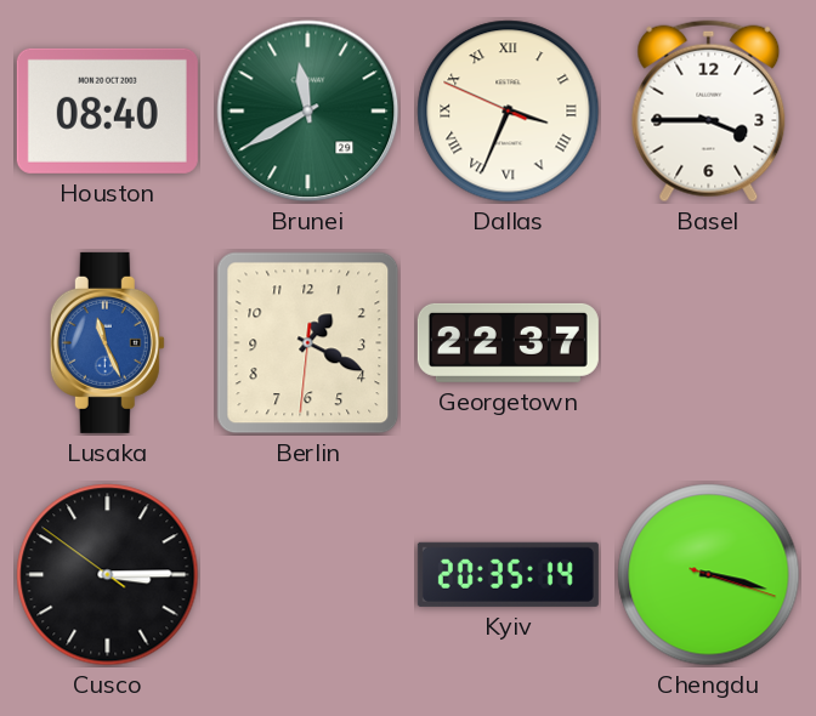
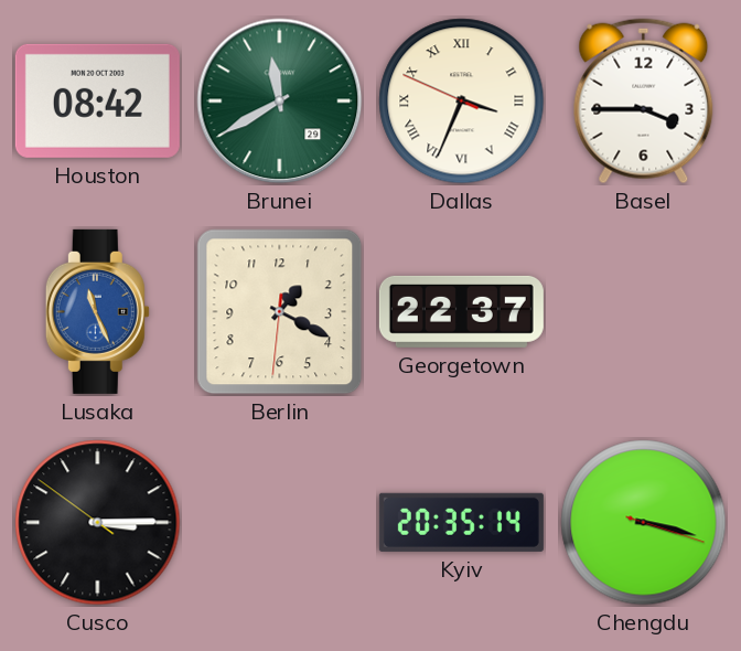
Houston: 08:40 -> 08:42
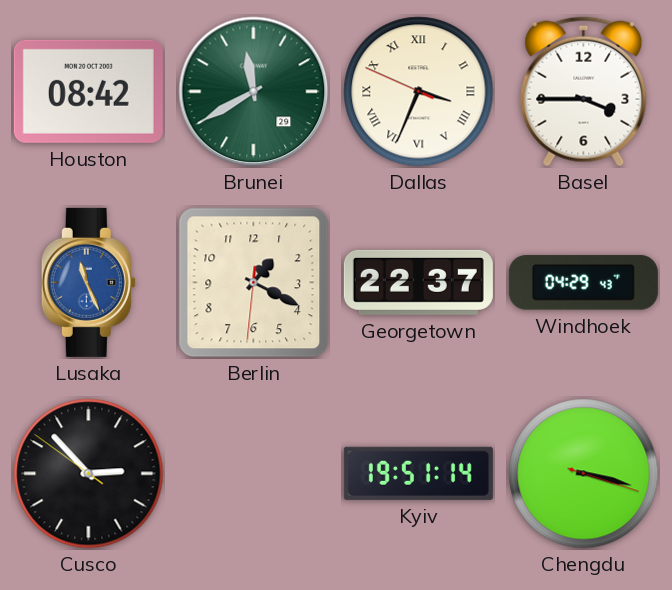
Windhoek: none -> 04:29
Cusco: 3:14 -> 2:52
Kyiv: 20:35 -> 19:51
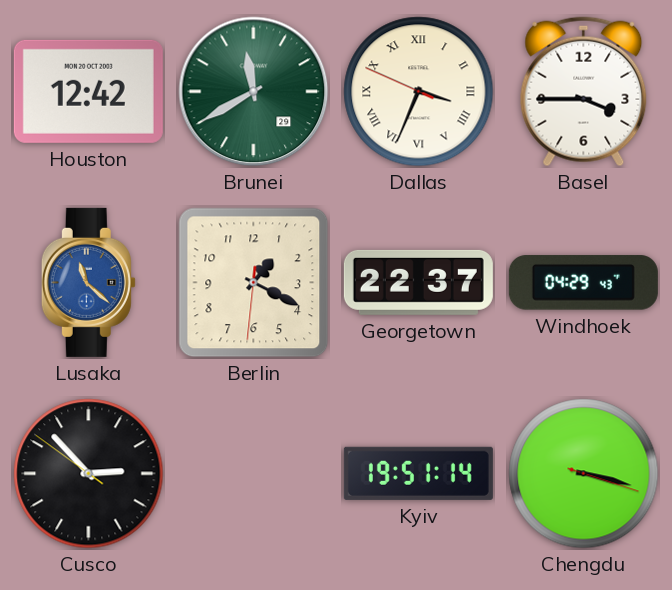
Houston: 08:42 -> 12:42
Lusaka: 11:26 -> 11:22
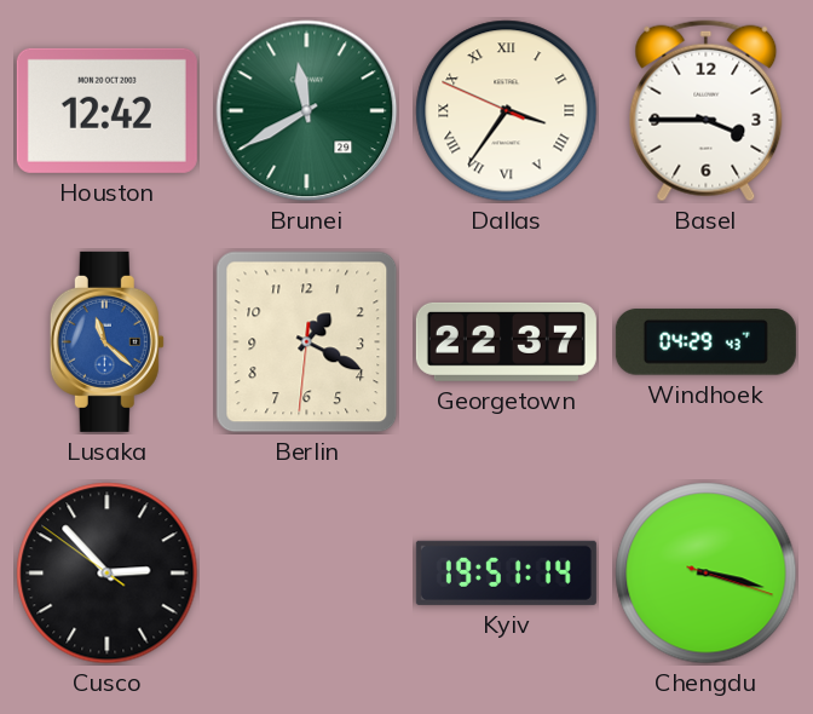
Dallas: 3:33 -> 3:35
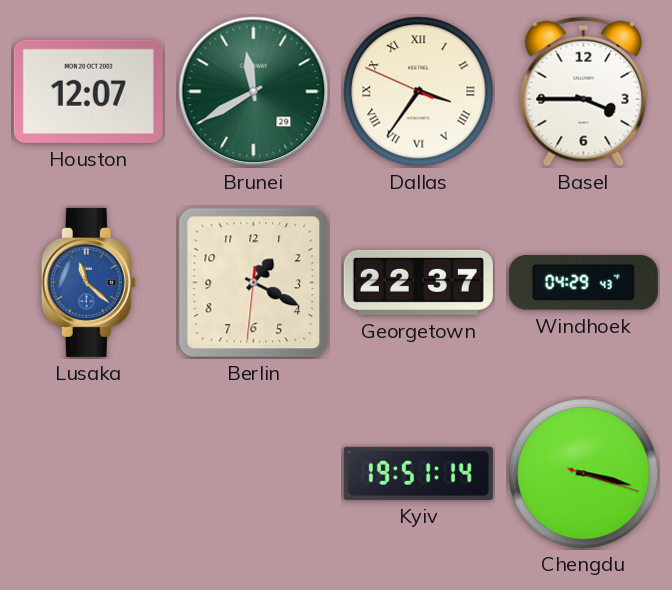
Houston: 12:42 -> 12:07
Cusco: 2:52 -> none
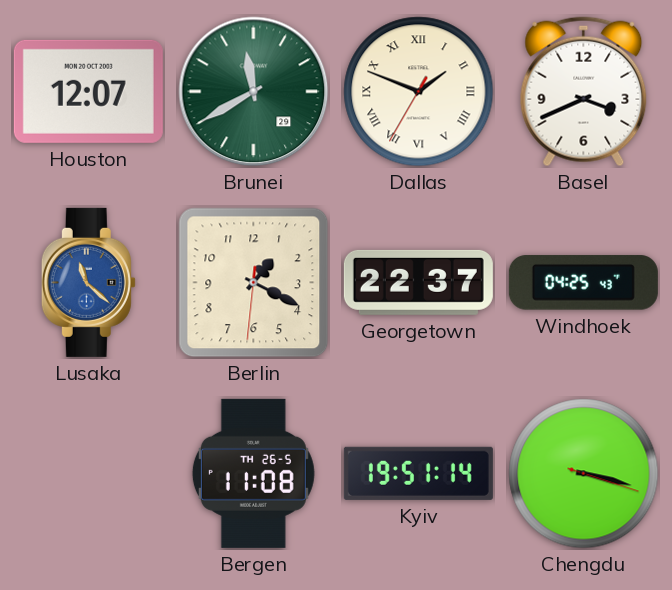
Dallas: 3:35 -> 1:48
Basel: 3:45 -> 3:41
Windhoek: 04:29 -> 04:25
Bergen: none -> 11:08
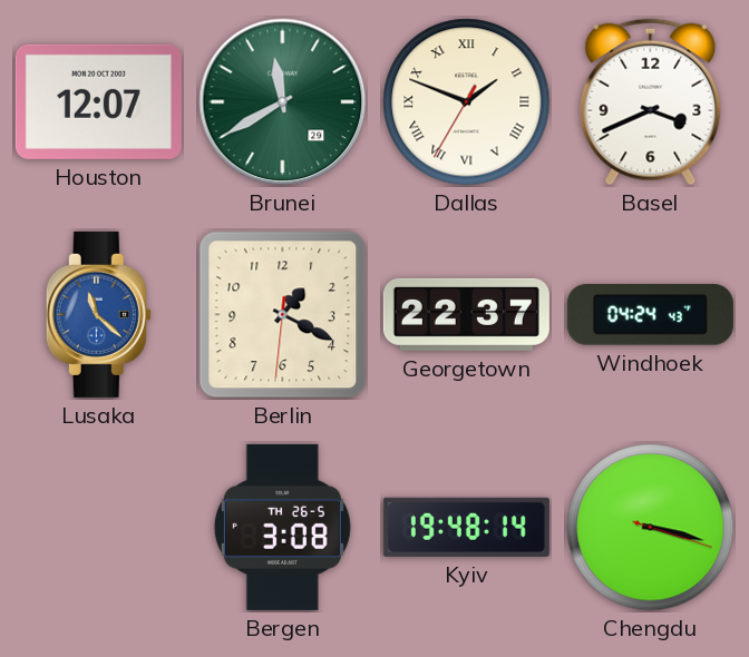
Windhoek: 04:25 -> 04:24
Bergen: 11:08 -> 3:08
Kyiv: 19:51 -> 19:48
